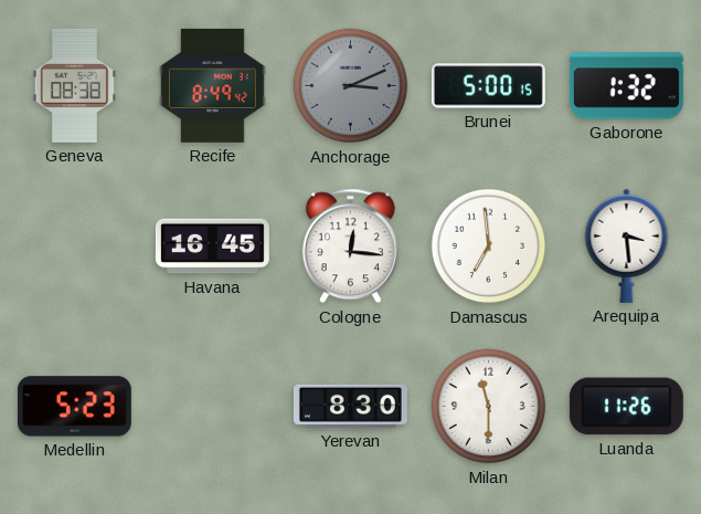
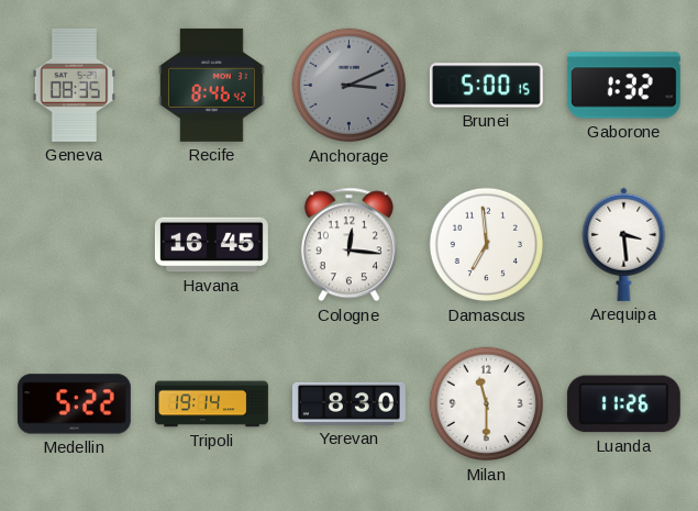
Geneva: 08:38 -> 08:35
Recife: 8:49 -> 8:46
Medellin: 5:23 -> 5:22
Tripoli: none -> 19:14
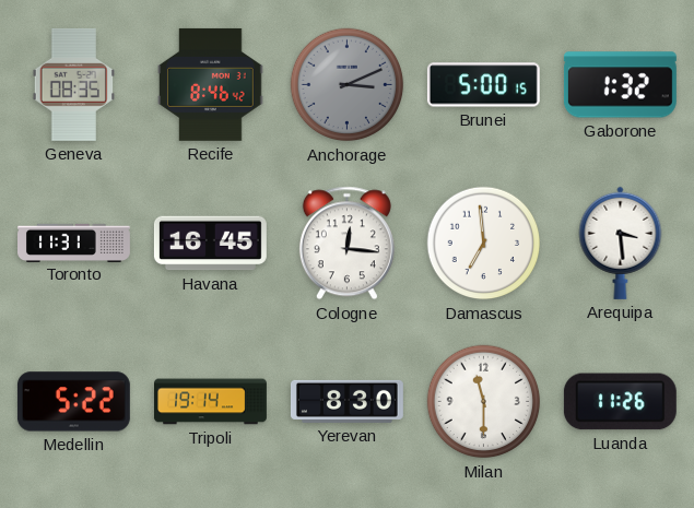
Toronto: none -> 11:31
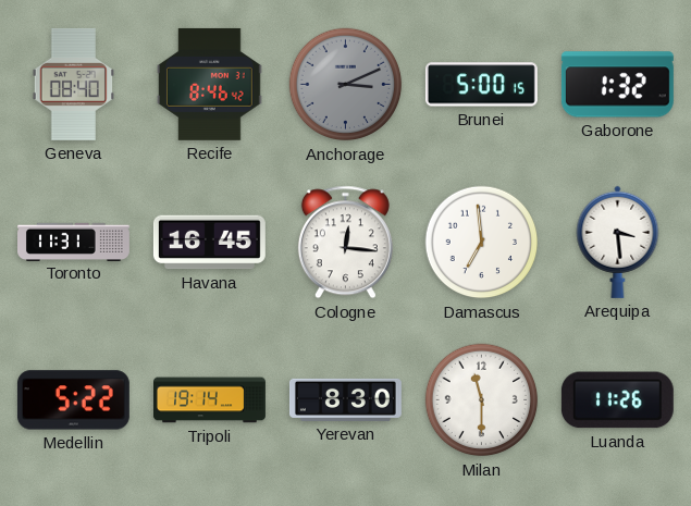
Geneva: 08:35 -> 08:40
